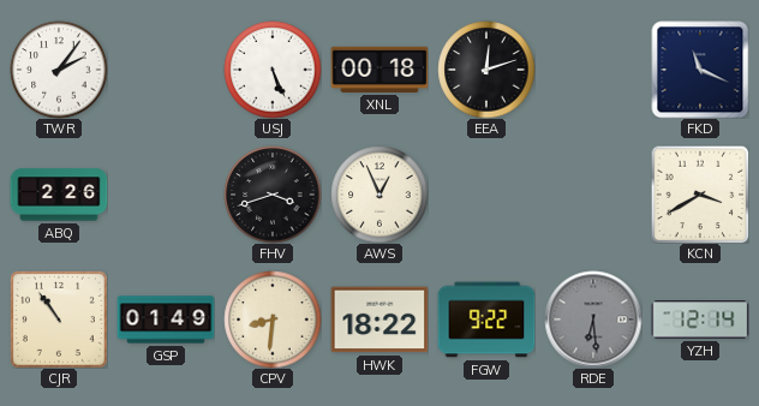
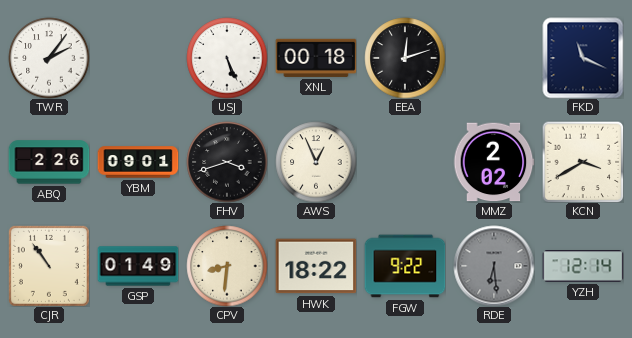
YBM: none -> 09:01
MMZ: none -> 2:02
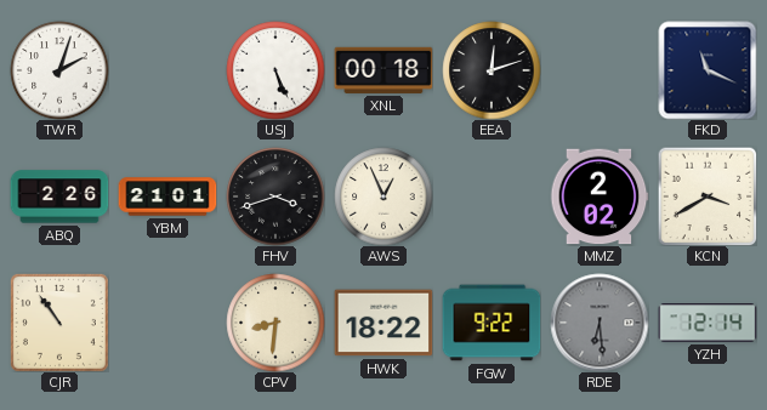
TWR: 2:06 -> 2:03
YBM: 09:01 -> 21:01
GSP: 01:49 -> none
